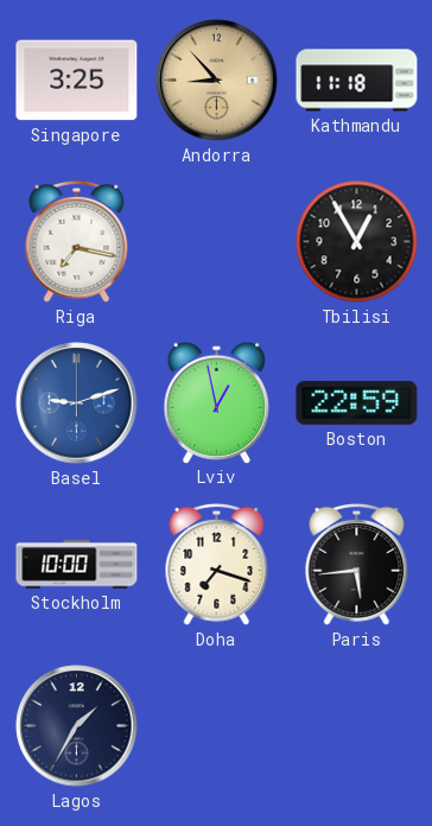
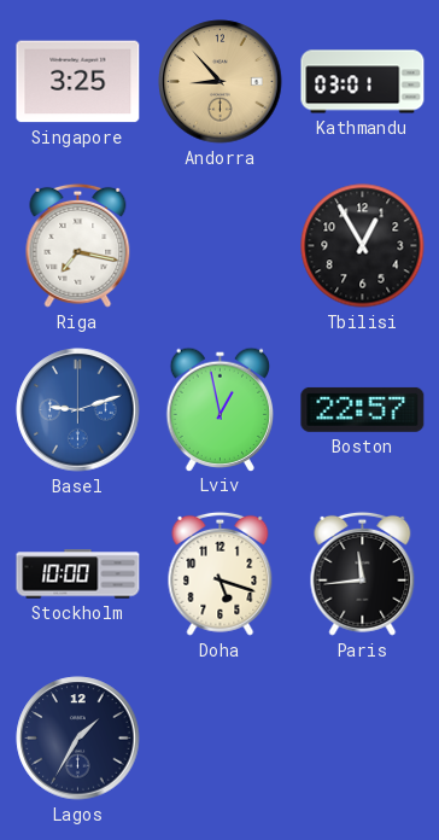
Kathmandu: 11:18 -> 03:01
Boston: 22:59 -> 22:57
Doha: 7:18 -> 5:18
Paris: 5:44 -> 11:44
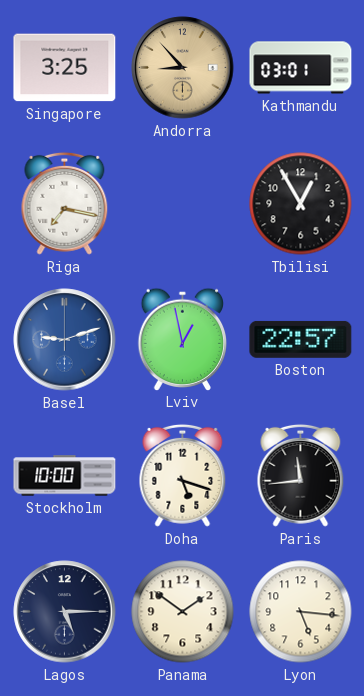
Lagos: 1:35 -> 5:15
Panama: none -> 1:51
Lyon: none -> 5:16
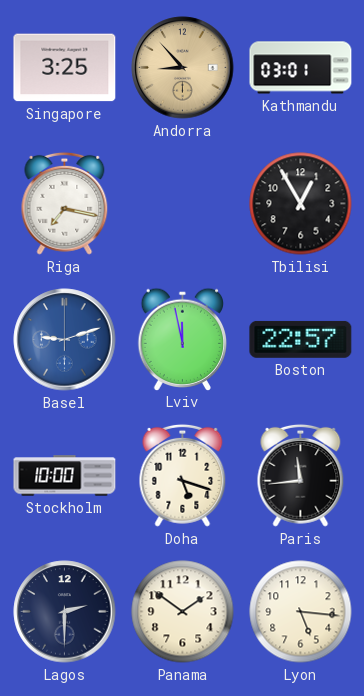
Lviv: 12:58 -> 11:58
Lagos: 5:15 -> 2:30
